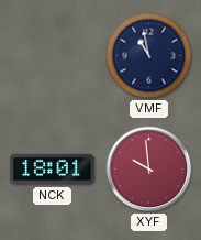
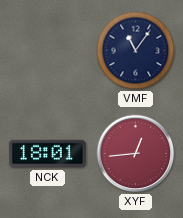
VMF: 10:58 -> 11:06
XYF: 9:59 -> 12:44
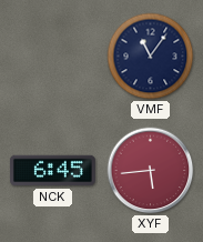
NCK: 18:01 -> 6:45
XYF: 12:44 -> 5:44
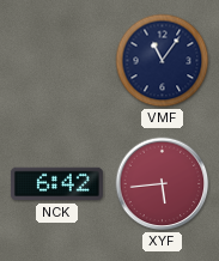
NCK: 6:45 -> 6:42
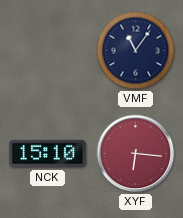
NCK: 6:42 -> 15:10
XYF: 5:44 -> 6:16
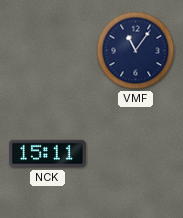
NCK: 15:10 -> 15:11
XYF: 6:16 -> none
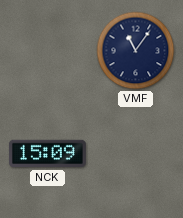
NCK: 15:11 -> 15:09
